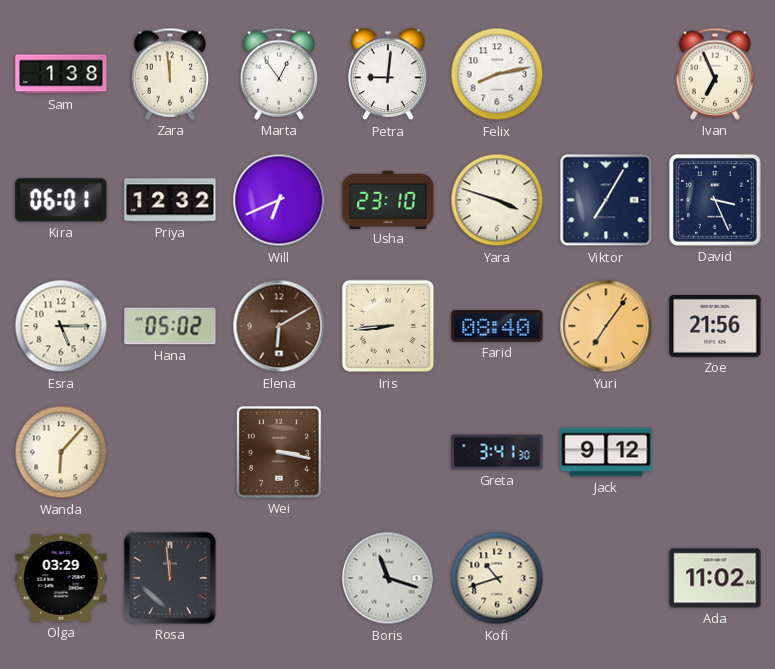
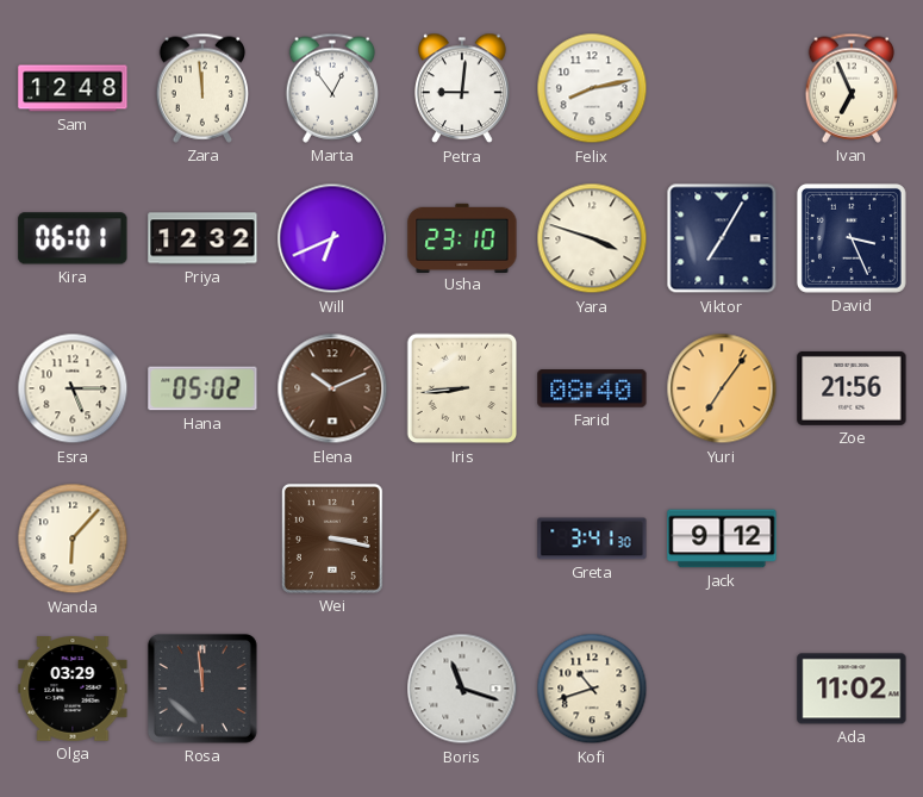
Sam: 1:38 -> 12:48
Elena: 6:10 -> 10:11
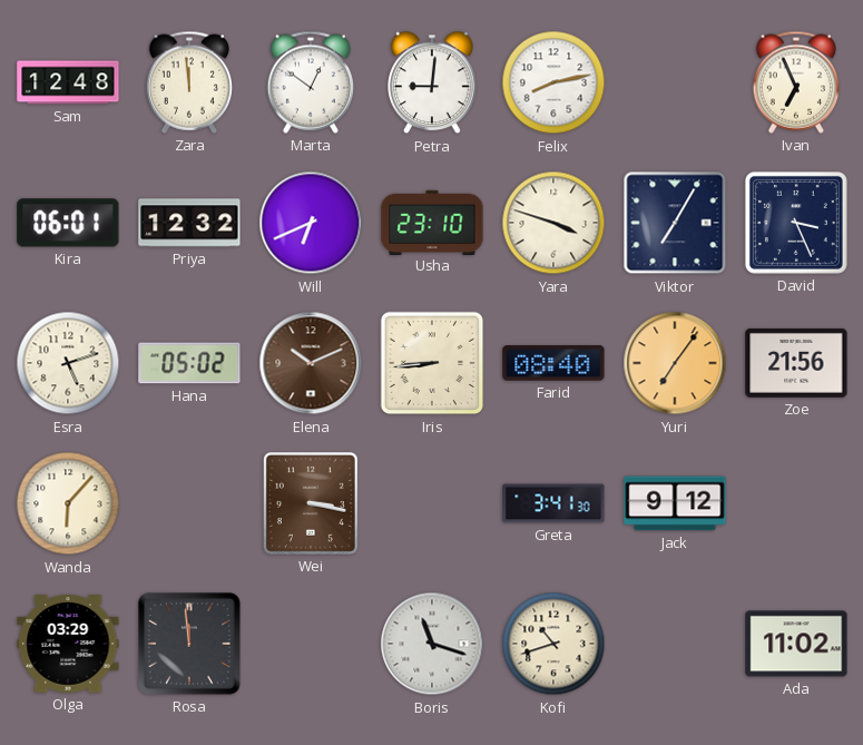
Marta: 12:54 -> 12:51
Esra: 5:15 -> 5:12
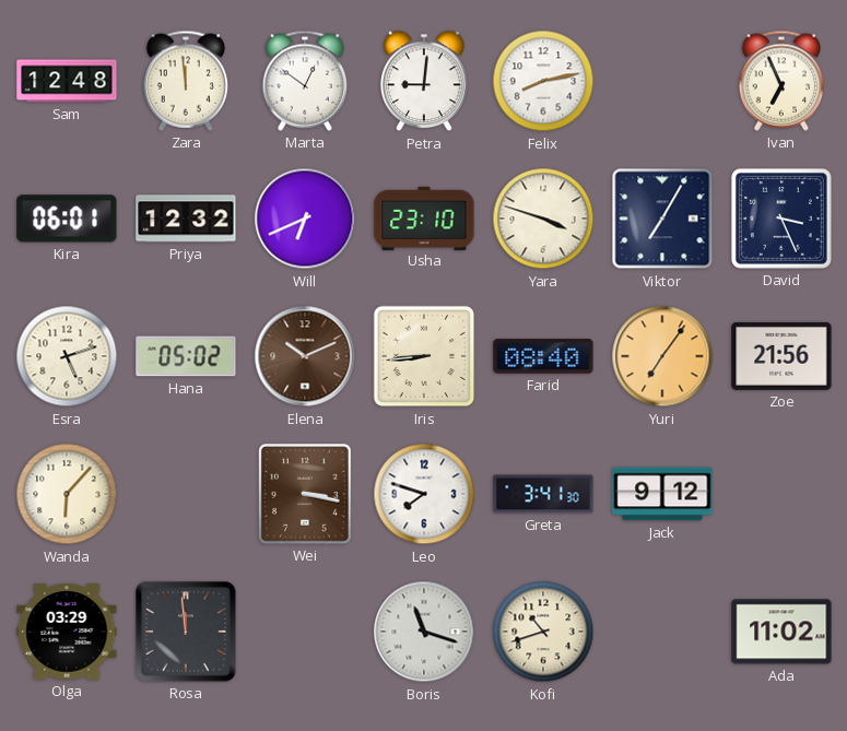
Leo: none -> 7:48
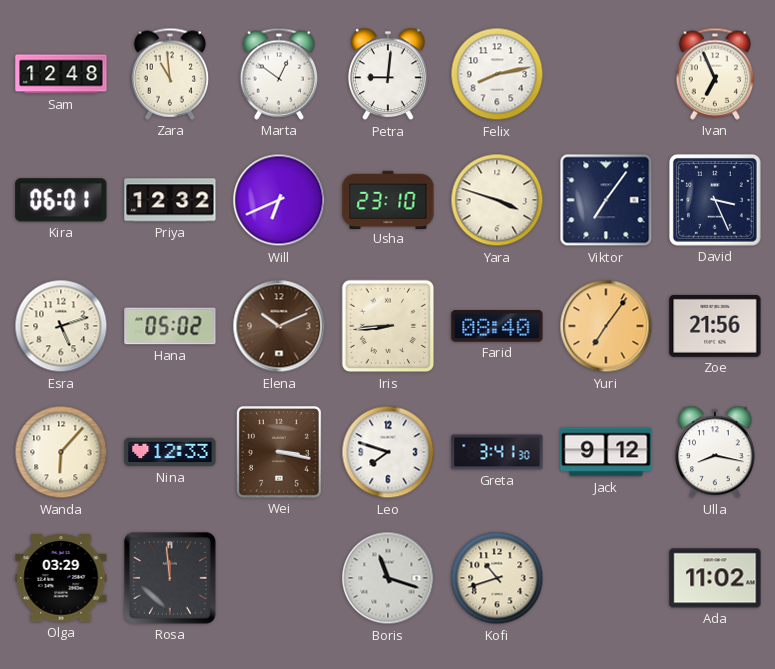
Zara: 11:59 -> 10:59
Viktor: 7:05 -> 7:06
Nina: none -> 12:33
Ulla: none -> 8:17
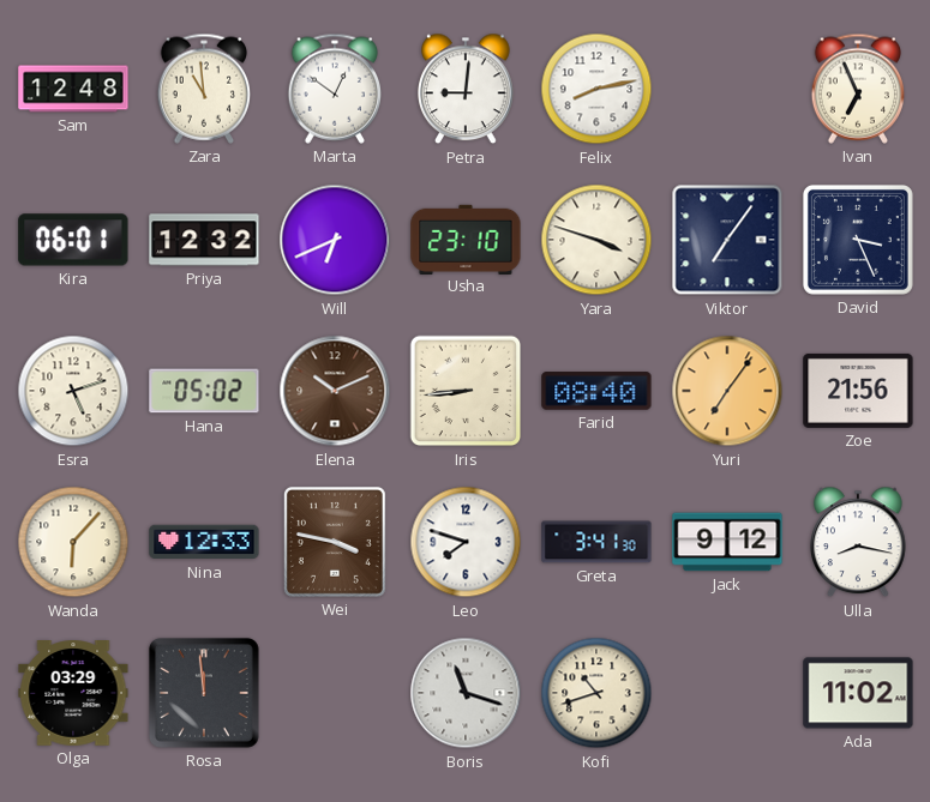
Wei: 3:17 -> 3:47
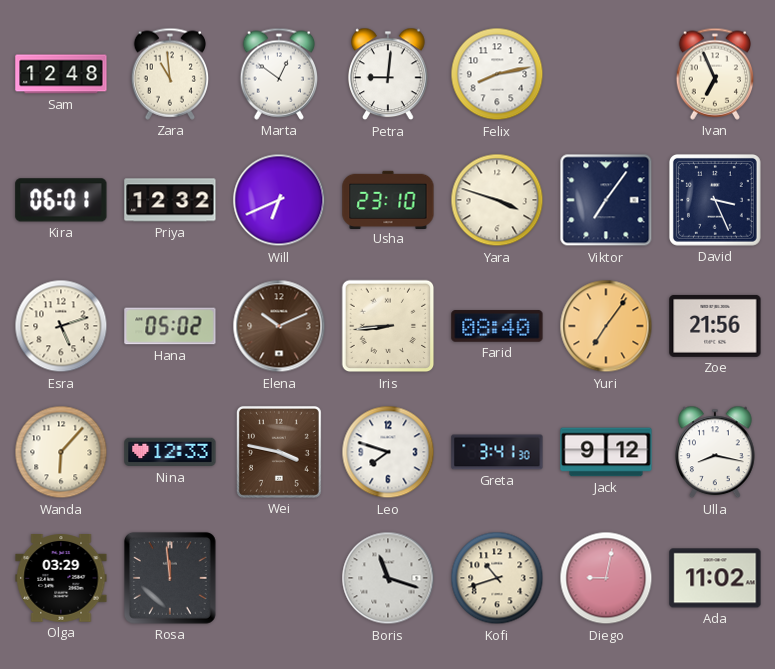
Diego: none -> 9:02
